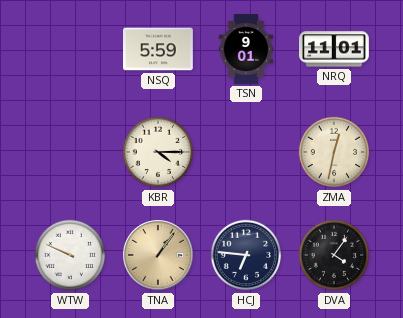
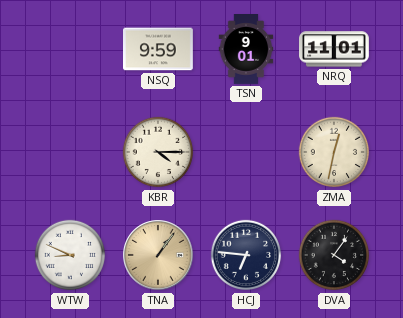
NSQ: 5:59 -> 9:59
WTW: 9:49 -> 8:49
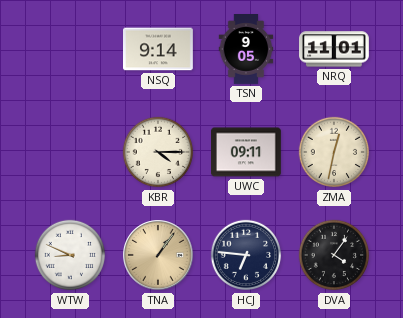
NSQ: 9:59 -> 9:14
TSN: 9:01 -> 9:05
UWC: none -> 09:11
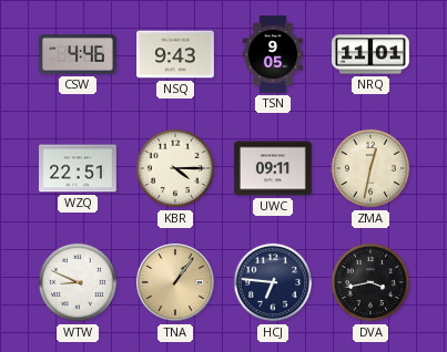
CSW: none -> 4:46
NSQ: 9:14 -> 9:43
WZQ: none -> 22:51
DVA: 4:06 -> 3:43
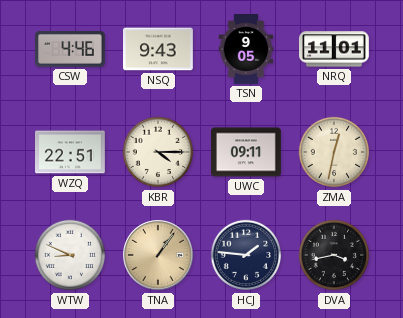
HCJ: 6:46 -> 1:46
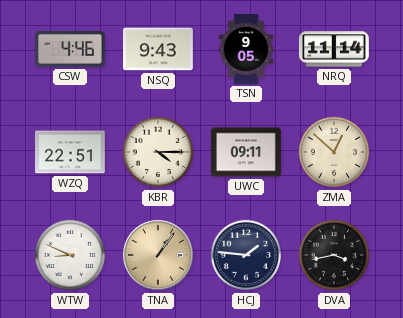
NRQ: 11:01 -> 11:14
ZMA: 12:32 -> 12:52
